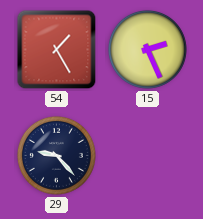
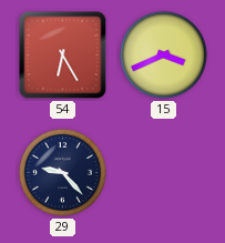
54: 1:25 -> 6:25
15: 2:26 -> 3:41
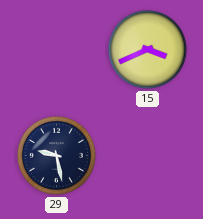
54: 6:25 -> none
29: 9:23 -> 9:28
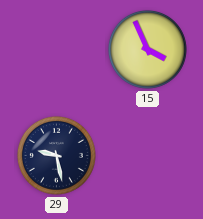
15: 3:41 -> 3:56
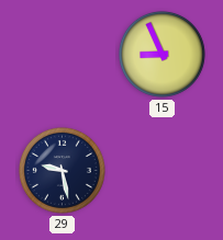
15: 3:56 -> 8:56
